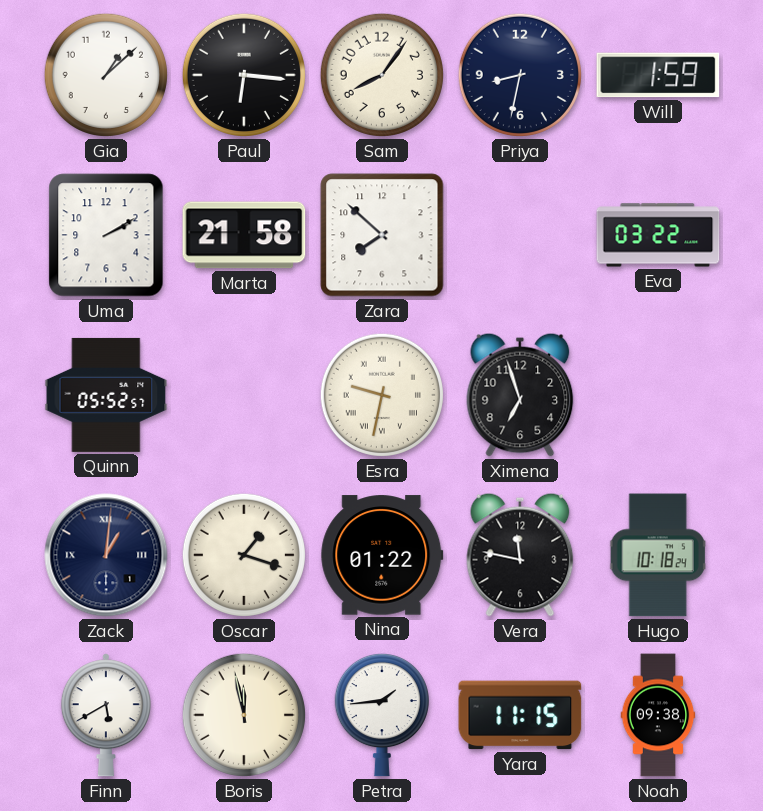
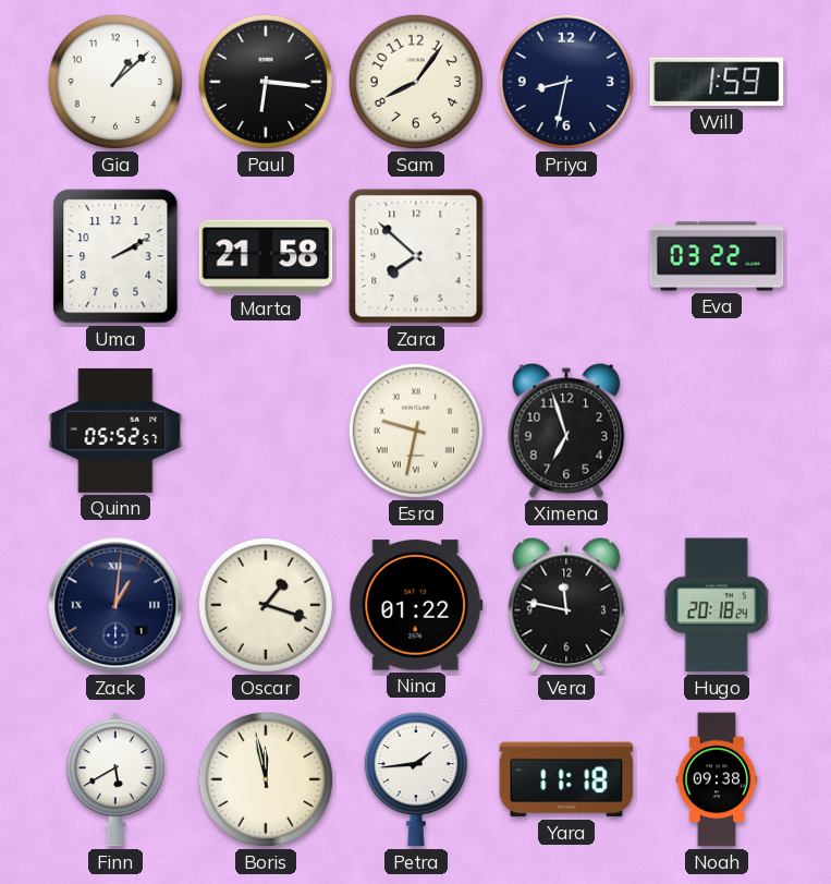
Hugo: 10:18 -> 20:18
Yara: 11:15 -> 11:18
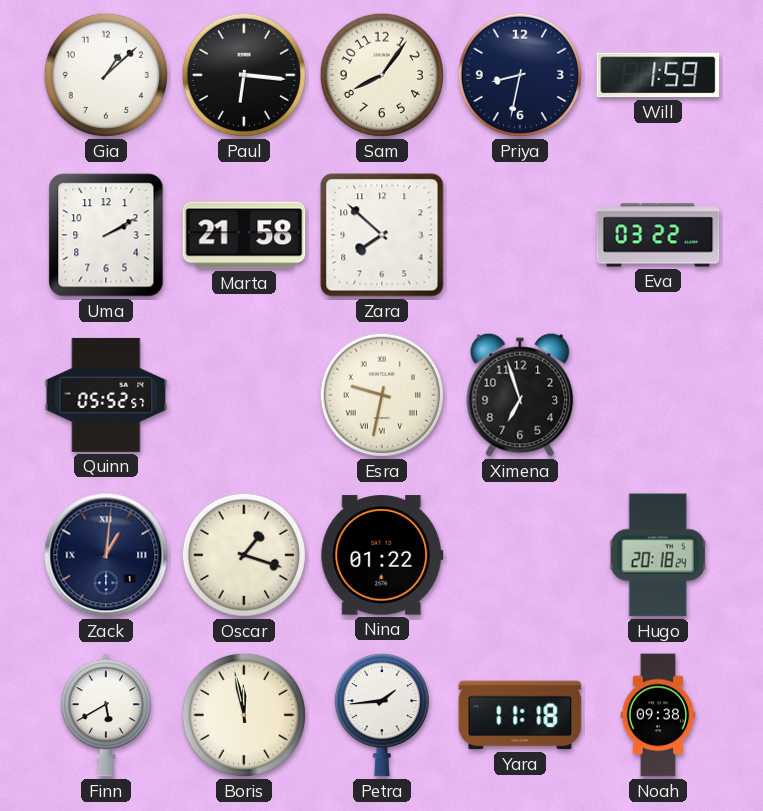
Vera: 11:47 -> none
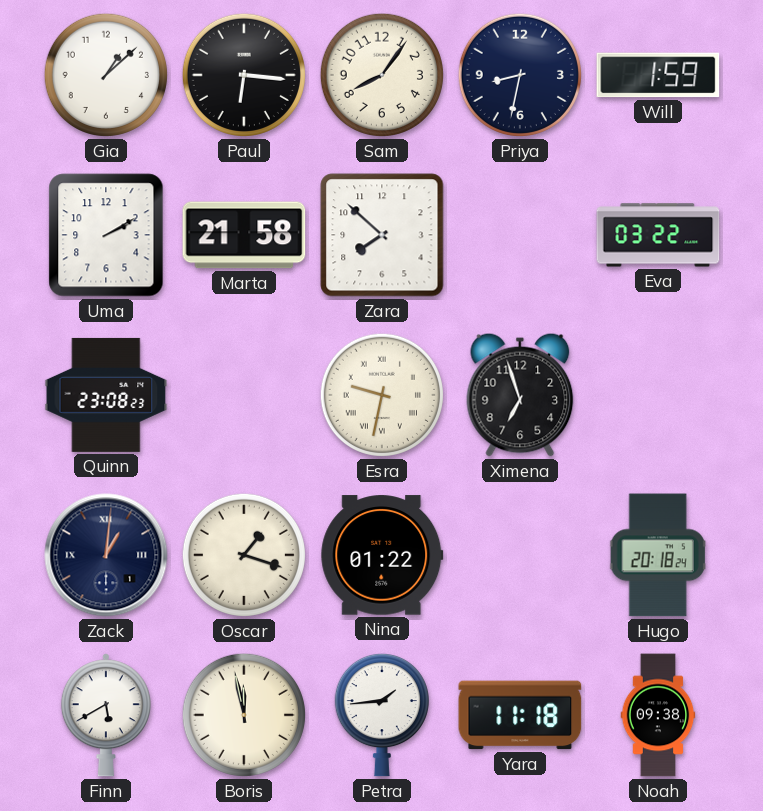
Quinn: 05:52 -> 23:08
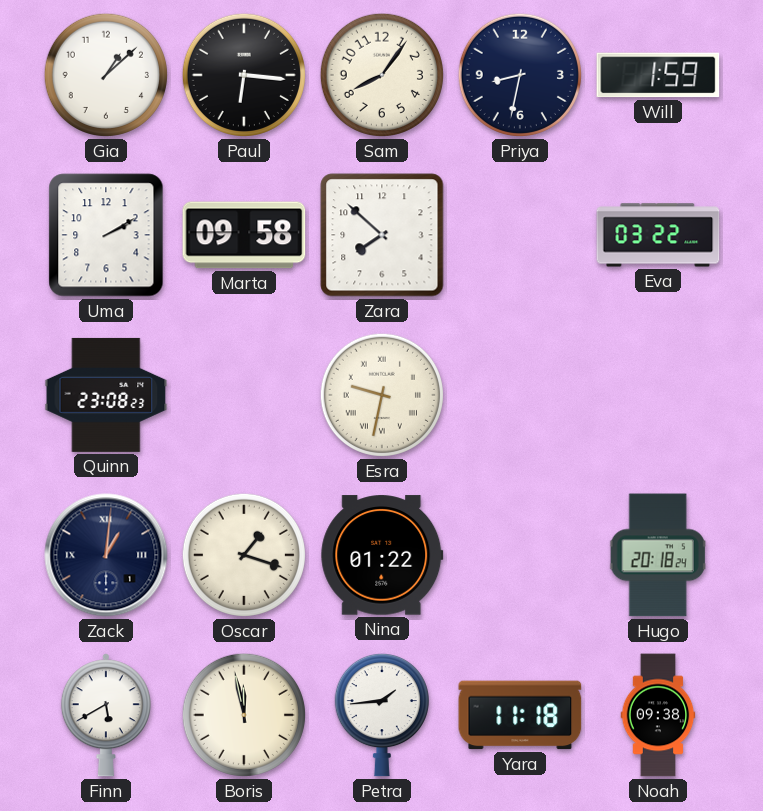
Marta: 21:58 -> 09:58
Ximena: 6:57 -> none
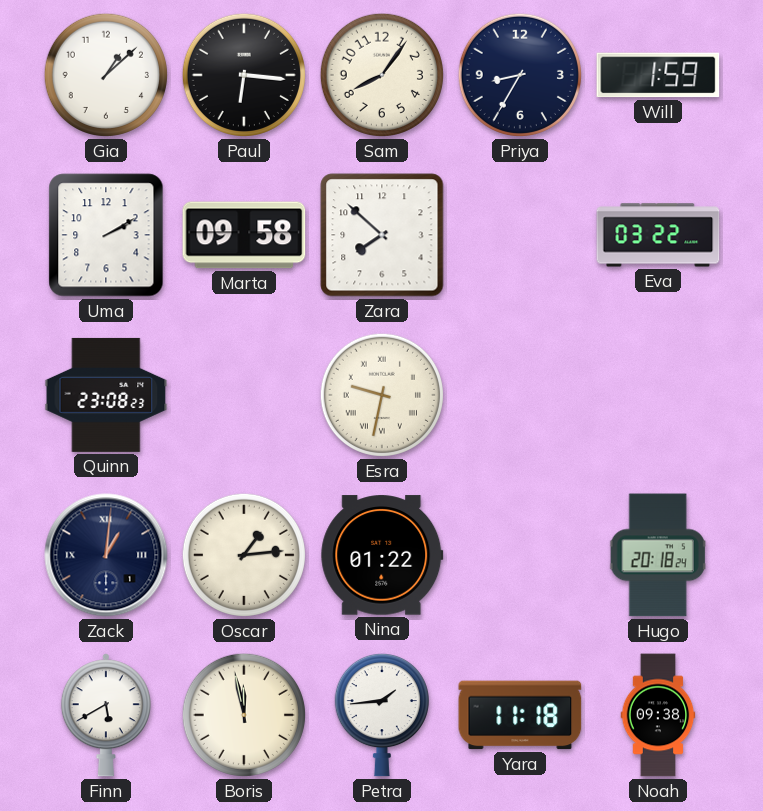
Priya: 8:32 -> 8:35
Oscar: 1:18 -> 1:14
